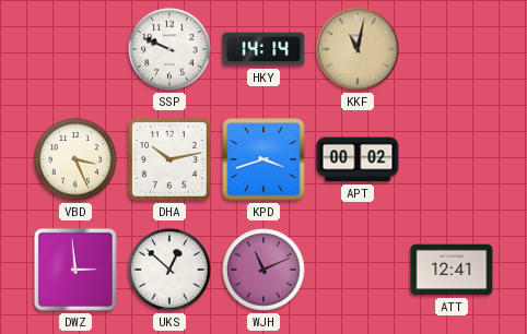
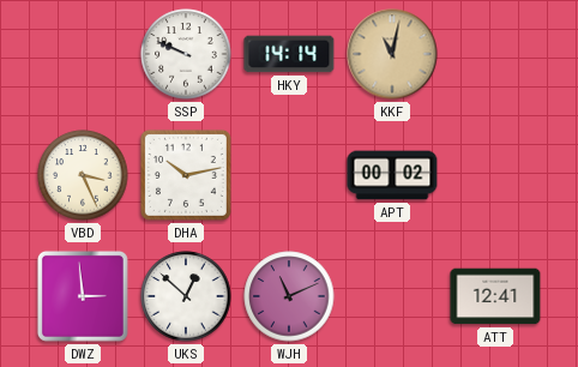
KPD: 3:42 -> none
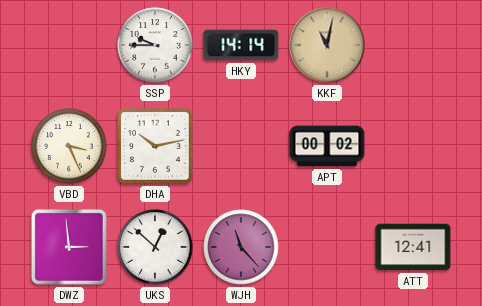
SSP: 9:49 -> 9:45
WJH: 11:11 -> 11:23
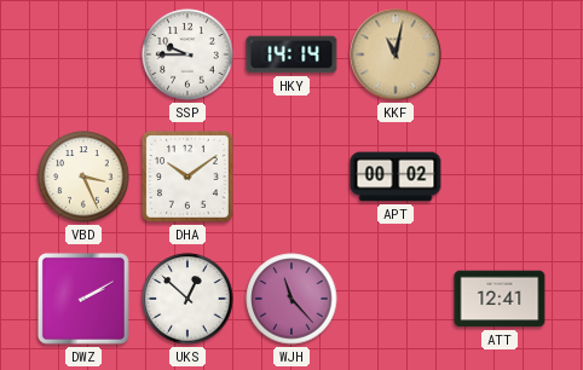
DHA: 10:13 -> 10:09
DWZ: 2:59 -> 2:10
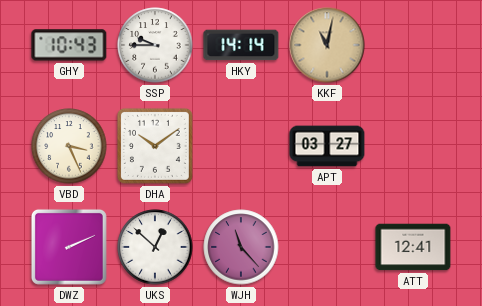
GHY: none -> 10:43
APT: 00:02 -> 03:27
DWZ: 2:10 -> 2:11
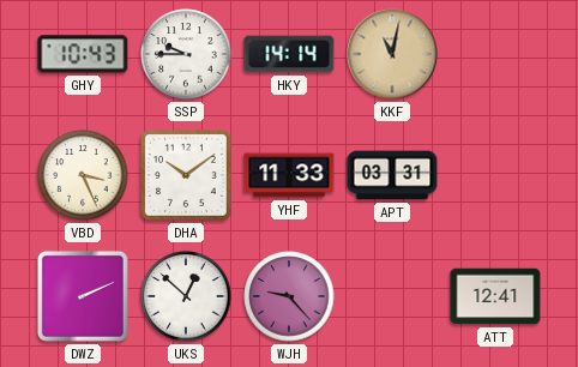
YHF: none -> 11:33
APT: 03:27 -> 03:31
WJH: 11:23 -> 9:23
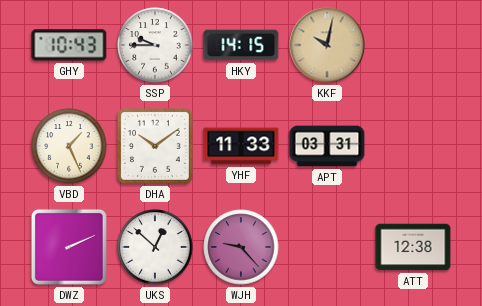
HKY: 14:14 -> 14:15
KKF: 11:02 -> 10:02
VBD: 3:26 -> 1:26
ATT: 12:41 -> 12:38
